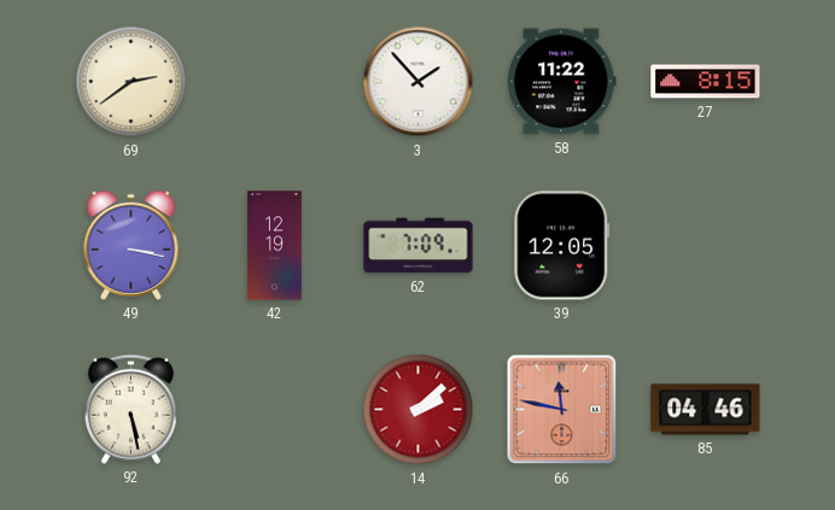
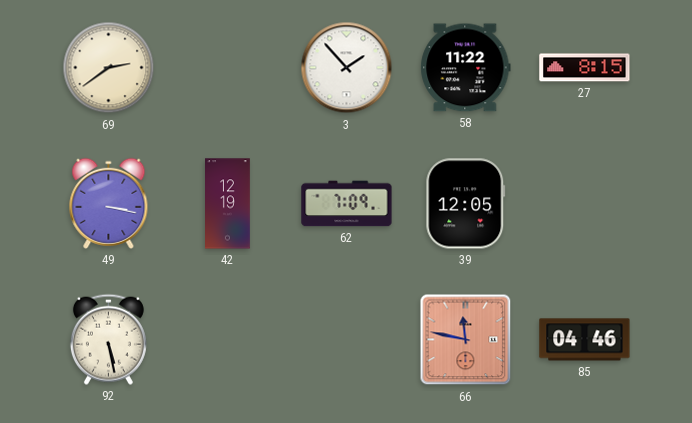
14: 2:08 -> none
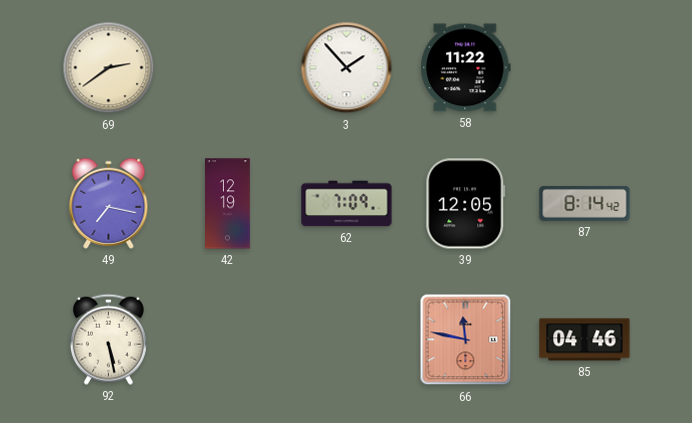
27: 8:15 -> none
49: 3:17 -> 7:17
87: none -> 8:14
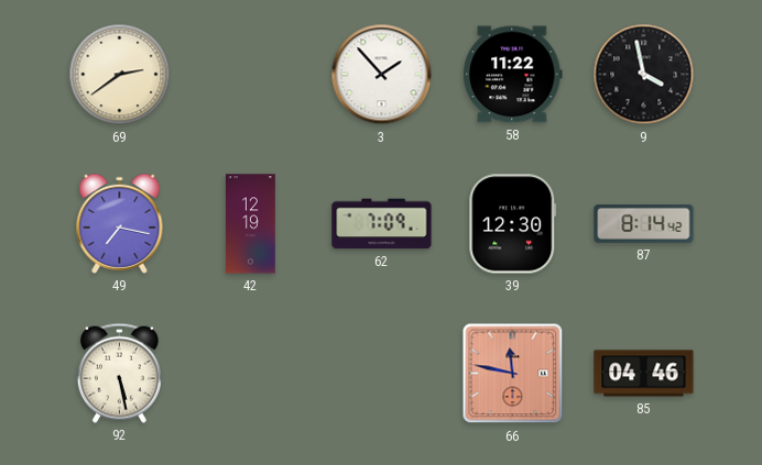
9: none -> 3:58
39: 12:05 -> 12:30
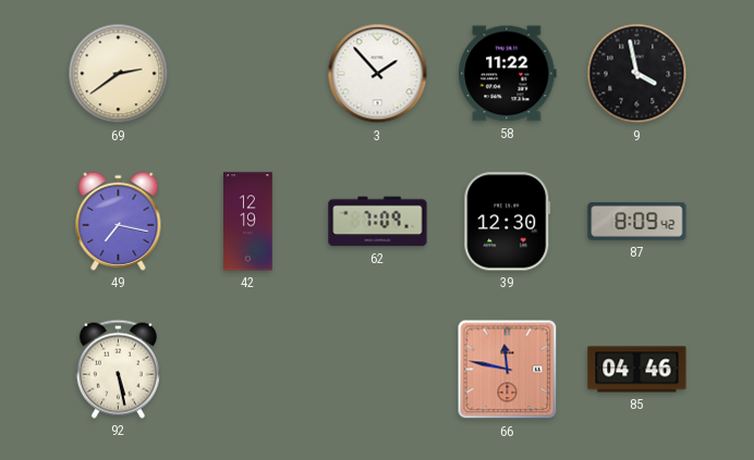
87: 8:14 -> 8:09
